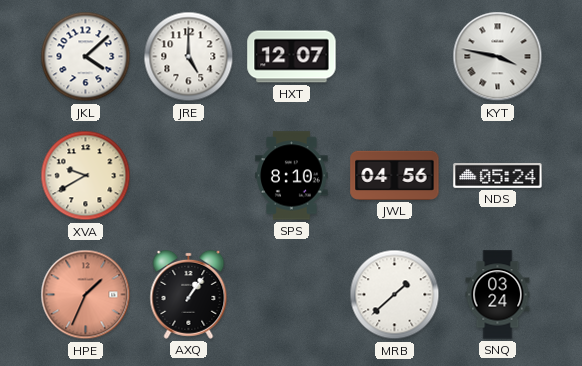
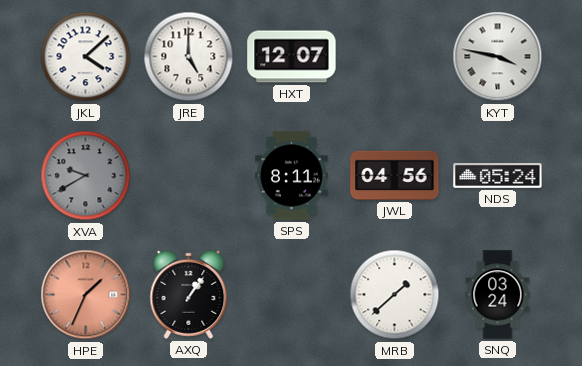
XVA dial: cream -> grey
SPS: 8:10 -> 8:11
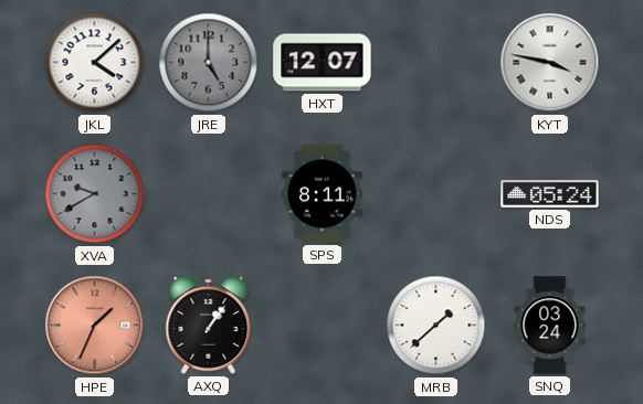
JRE dial: white -> grey
JWL: 04:56 -> none
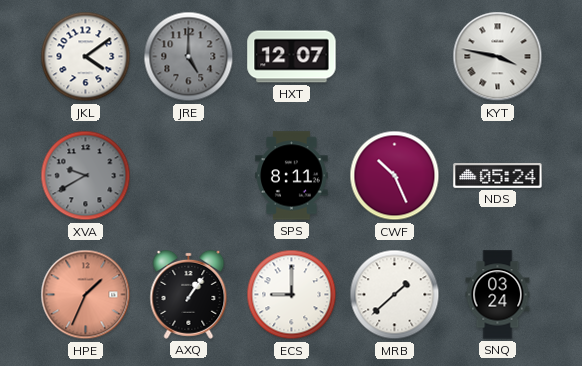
JKL: 4:08 -> 4:09
CWF: none -> 10:26
ECS: none -> 9:00
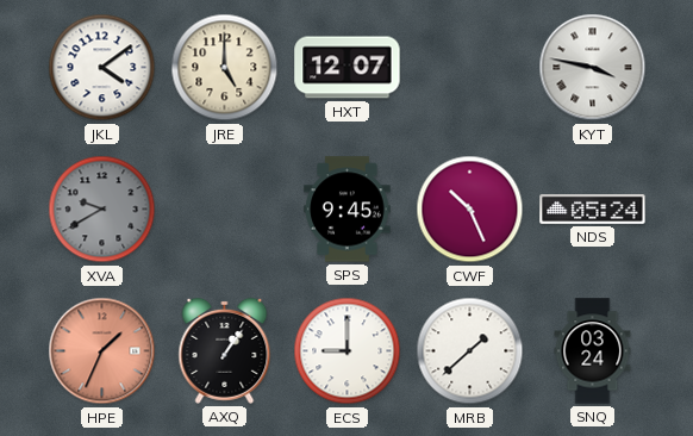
JRE dial: grey -> cream
SPS: 8:11 -> 9:45
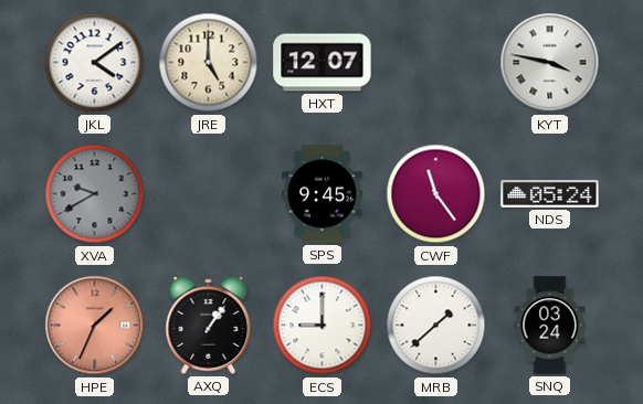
CWF: 10:26 -> 11:24
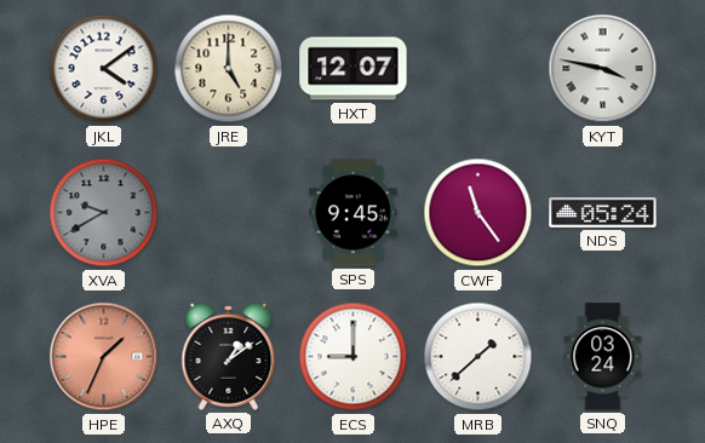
AXQ: 1:06 -> 1:09
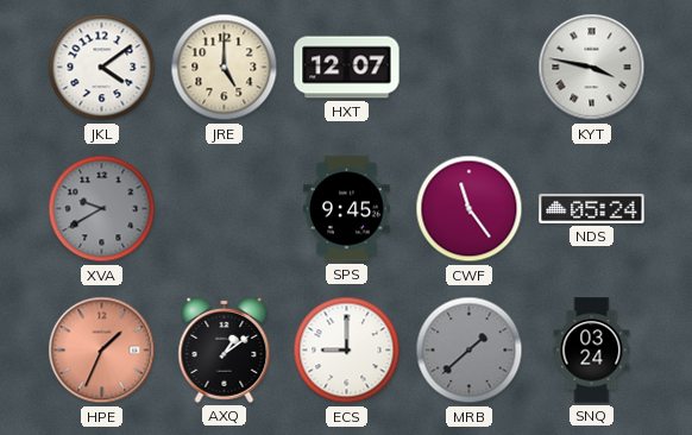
MRB dial: white -> grey
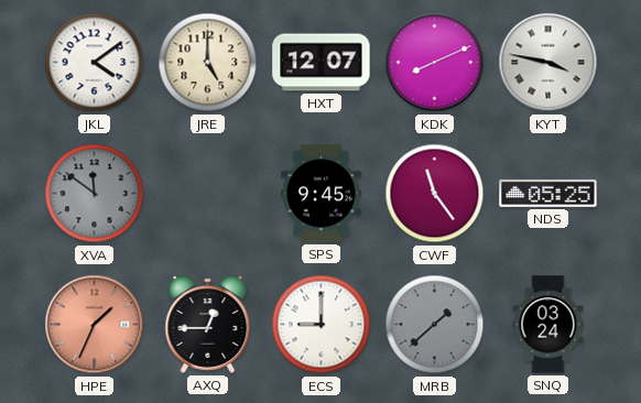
KDK: none -> 8:11
XVA: 9:40 -> 11:51
NDS: 05:24 -> 05:25
AXQ: 1:09 -> 12:45
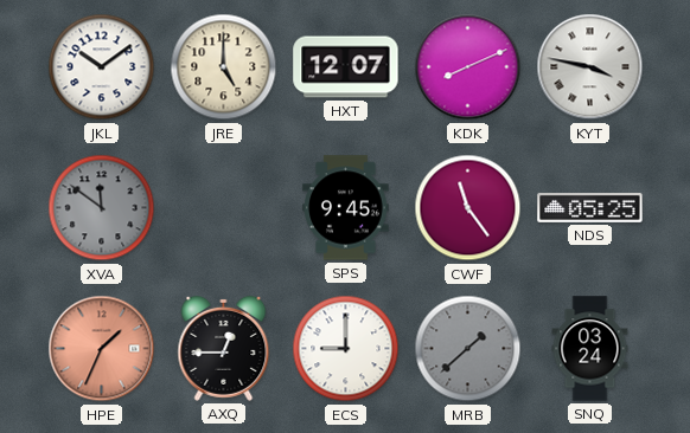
JKL: 4:09 -> 10:09
